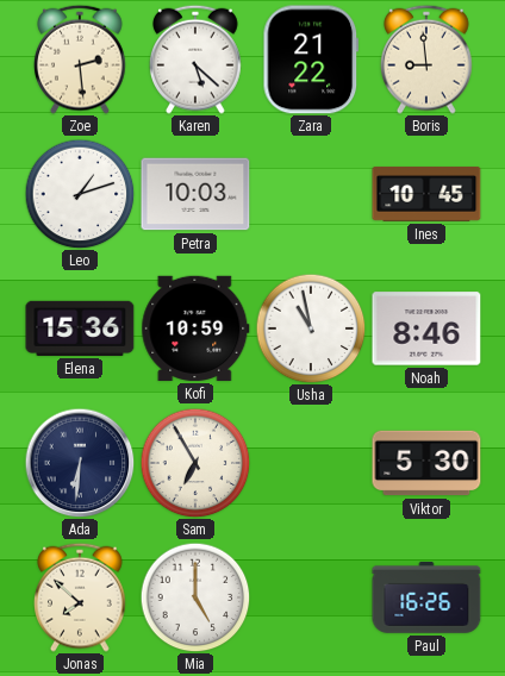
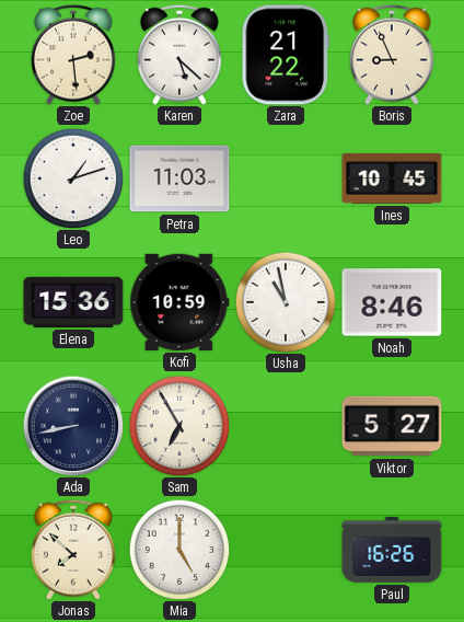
Boris: 8:59 -> 8:56
Petra: 10:03 -> 11:03
Ada: 6:31 -> 8:43
Viktor: 5:30 -> 5:27
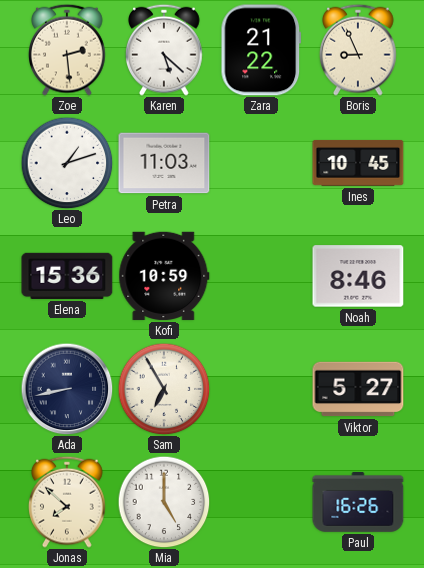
Usha: 10:58 -> none
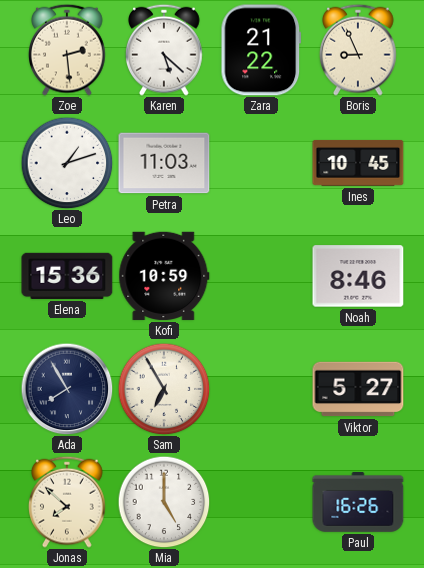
Ada: 8:43 -> 7:55
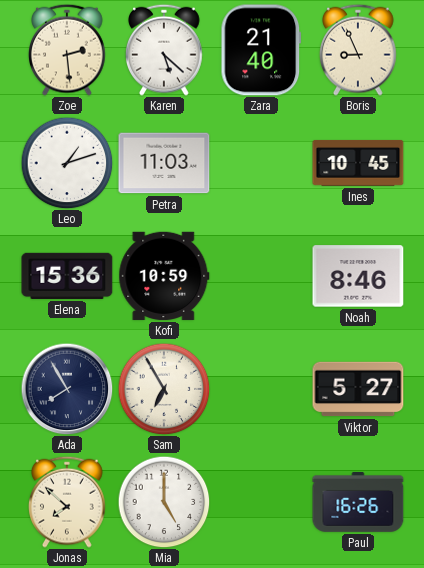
Zara: 21:22 -> 21:40
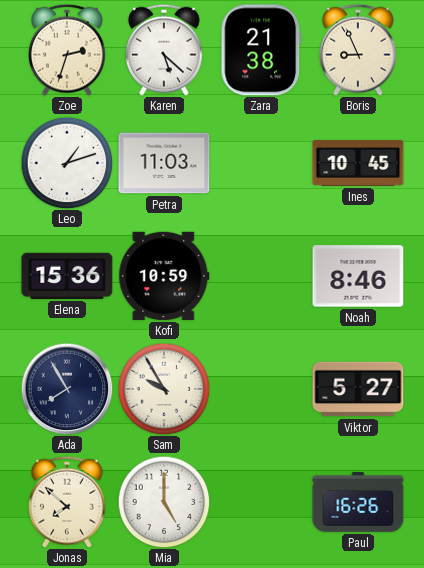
Zoe: 2:29 -> 2:33
Zara: 21:40 -> 21:38
Sam: 6:55 -> 9:55
